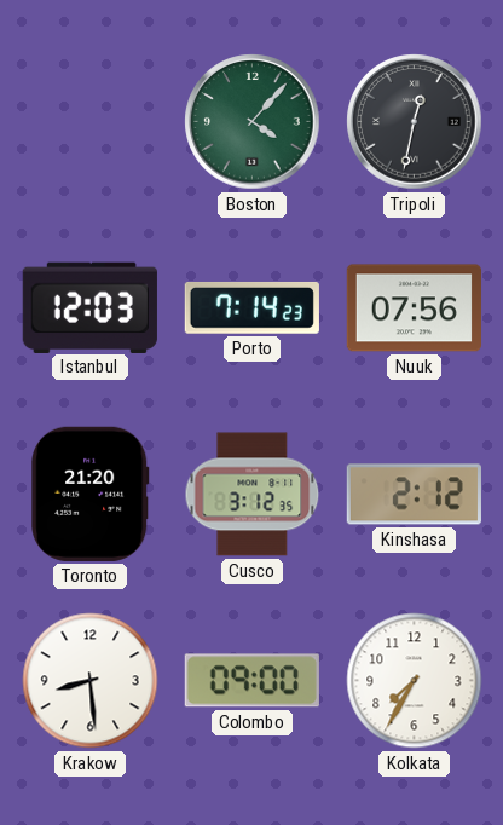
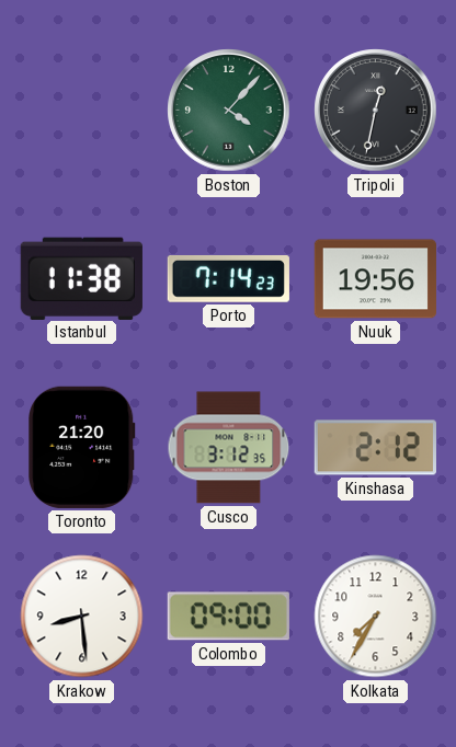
Istanbul: 12:03 -> 11:38
Nuuk: 07:56 -> 19:56
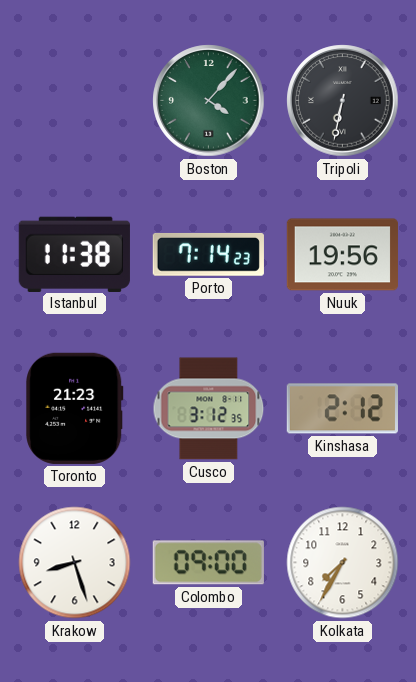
Tripoli: 12:32 -> 6:32
Toronto: 21:20 -> 21:23
Krakow: 8:29 -> 8:27
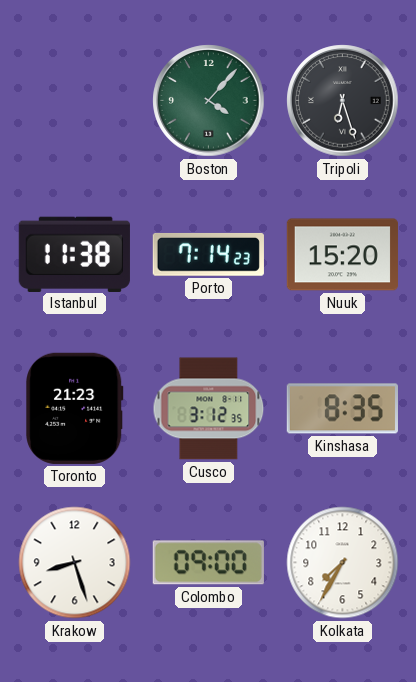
Tripoli: 6:32 -> 6:27
Nuuk: 19:56 -> 15:20
Kinshasa: 2:12 -> 8:35
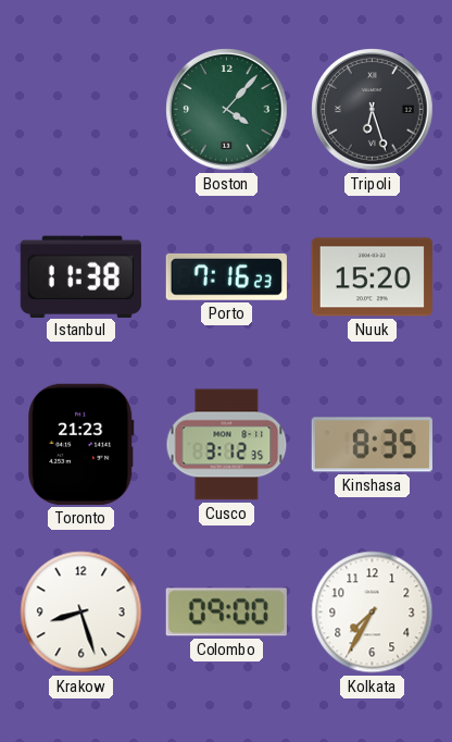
Porto: 7:14 -> 7:16
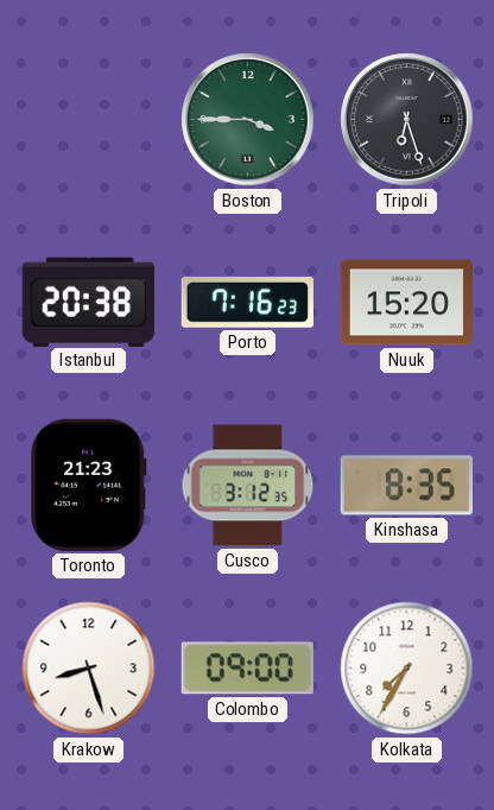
Boston: 4:07 -> 3:45
Istanbul: 11:38 -> 20:38
